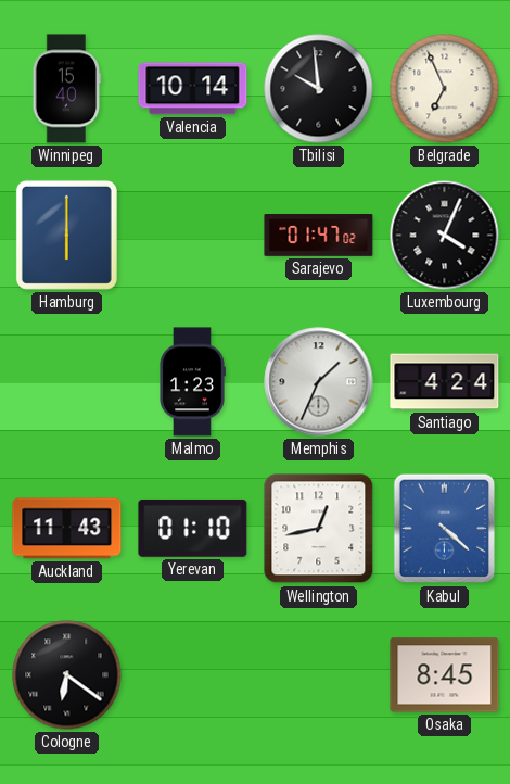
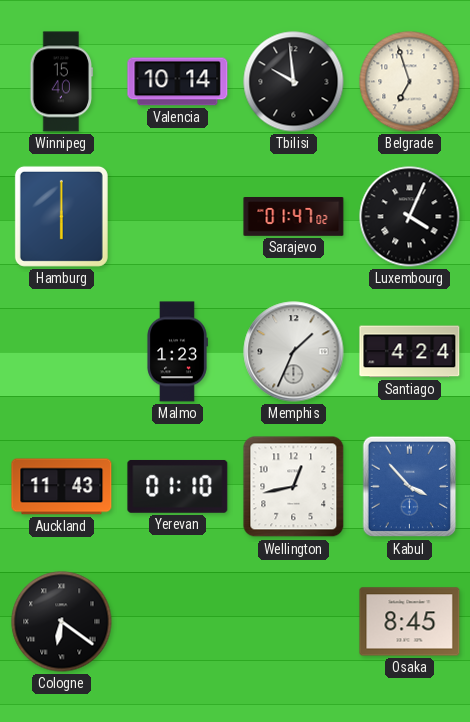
Belgrade: 6:56 -> 6:57
Kabul: 4:22 -> 3:53
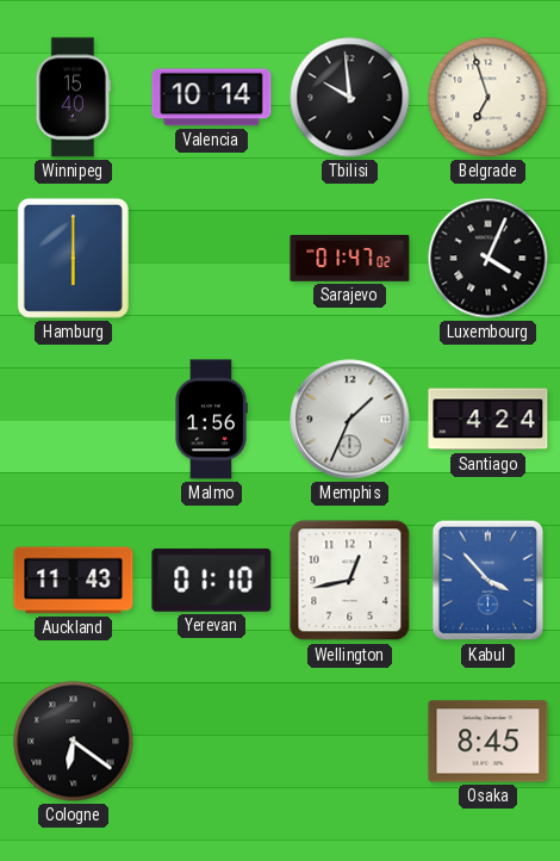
Malmo: 1:23 -> 1:56
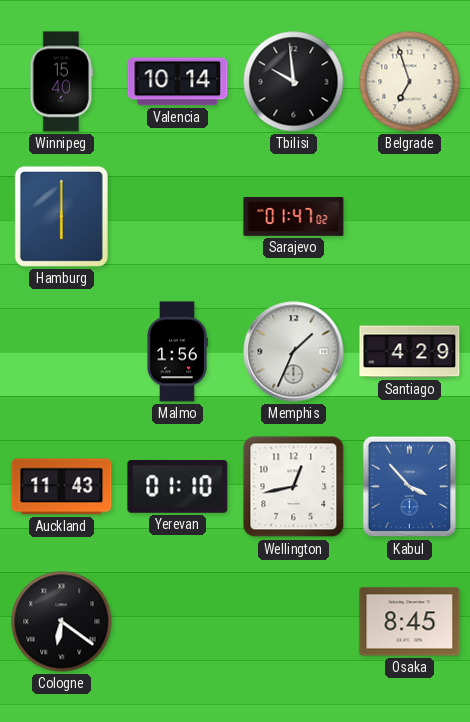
Luxembourg: 4:04 -> none
Santiago: 4:24 -> 4:29
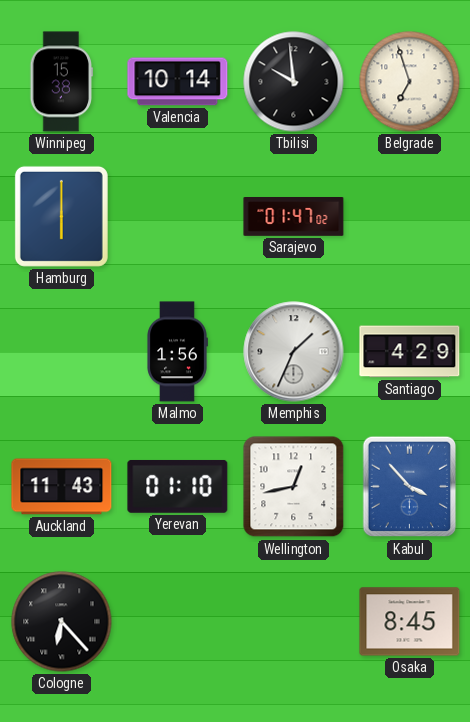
Winnipeg: 15:40 -> 15:38
Cologne: 6:21 -> 6:23
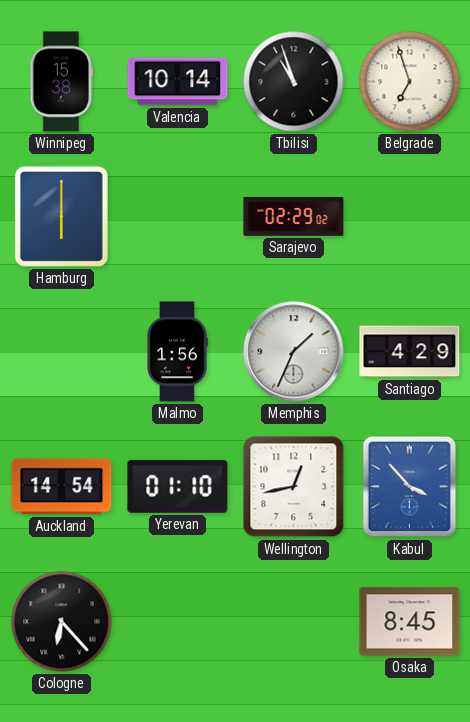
Tbilisi: 9:59 -> 10:57
Sarajevo: 01:47 -> 02:29
Auckland: 11:43 -> 14:54
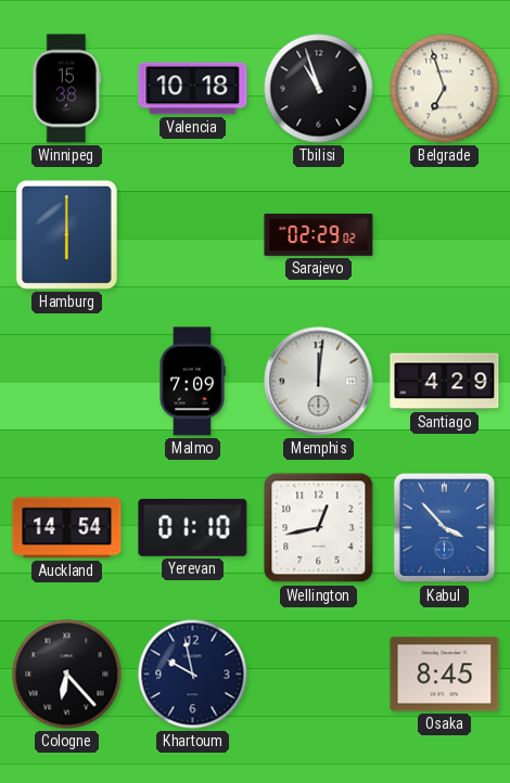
Valencia: 10:14 -> 10:18
Malmo: 1:56 -> 7:09
Memphis: 1:34 -> 12:01
Khartoum: none -> 9:58
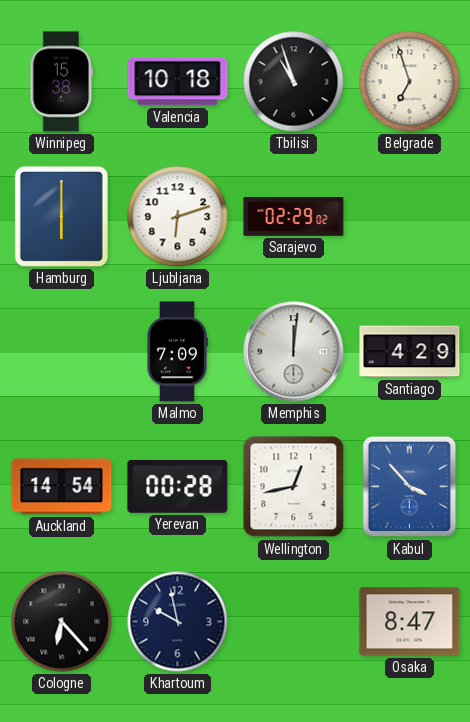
Ljubljana: none -> 6:12
Yerevan: 01:10 -> 00:28
Osaka: 8:45 -> 8:47
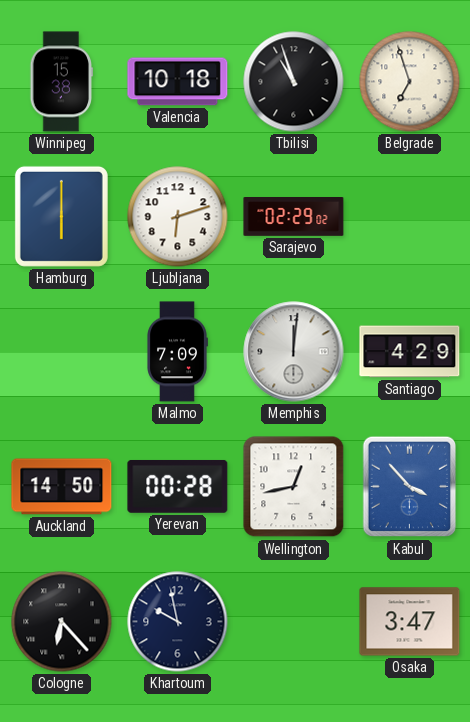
Auckland: 14:54 -> 14:50
Osaka: 8:47 -> 3:47
